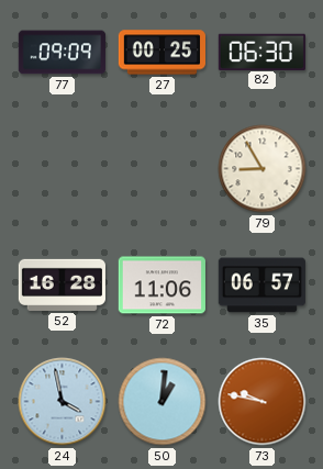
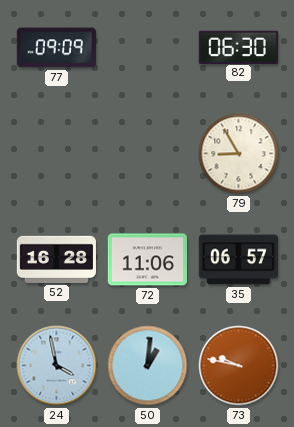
27: 00:25 -> none
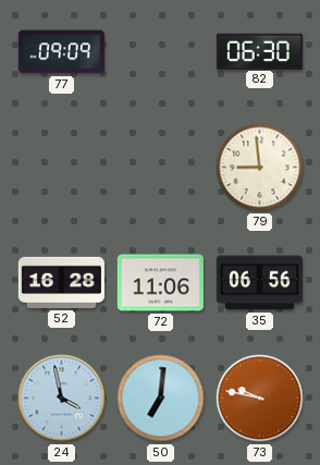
79: 8:55 -> 8:59
35: 06:57 -> 06:56
50: 1:01 -> 7:01
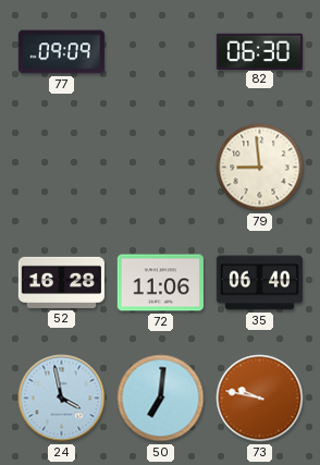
35: 06:56 -> 06:40
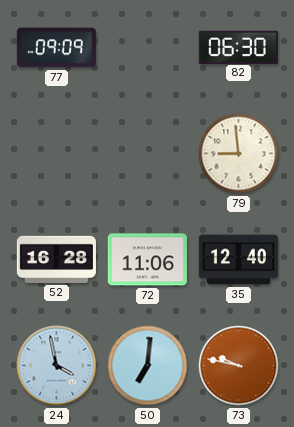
35: 06:40 -> 12:40
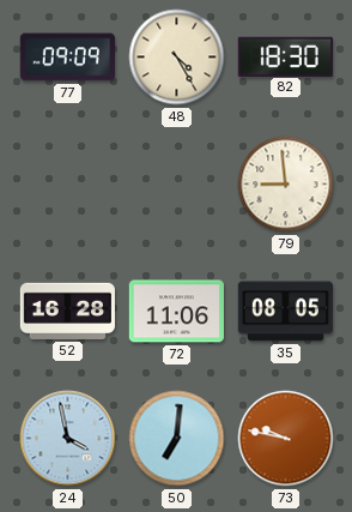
48: none -> 4:25
82: 06:30 -> 18:30
35: 12:40 -> 08:05
